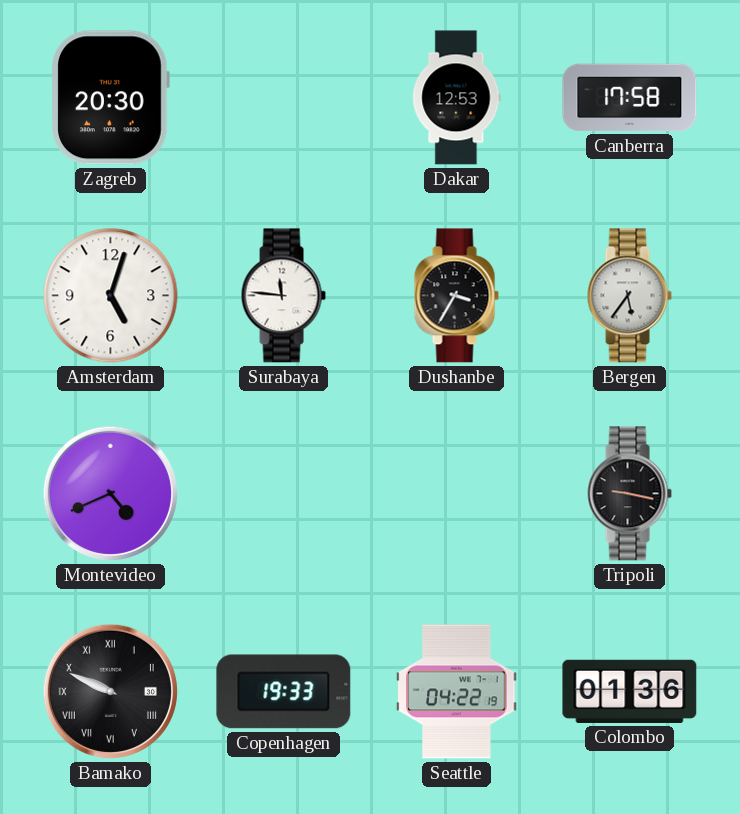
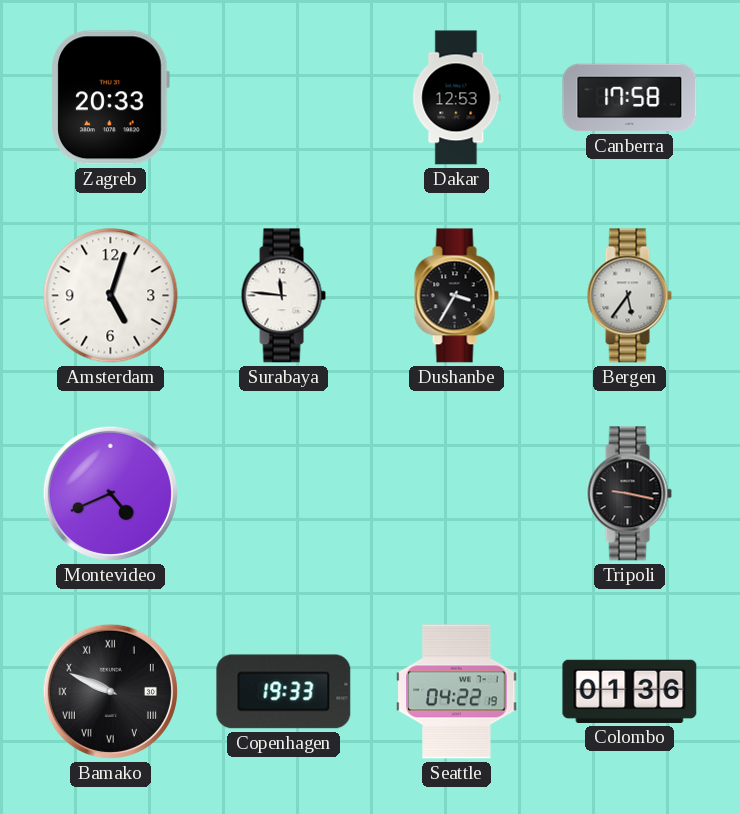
Zagreb: 20:30 -> 20:33
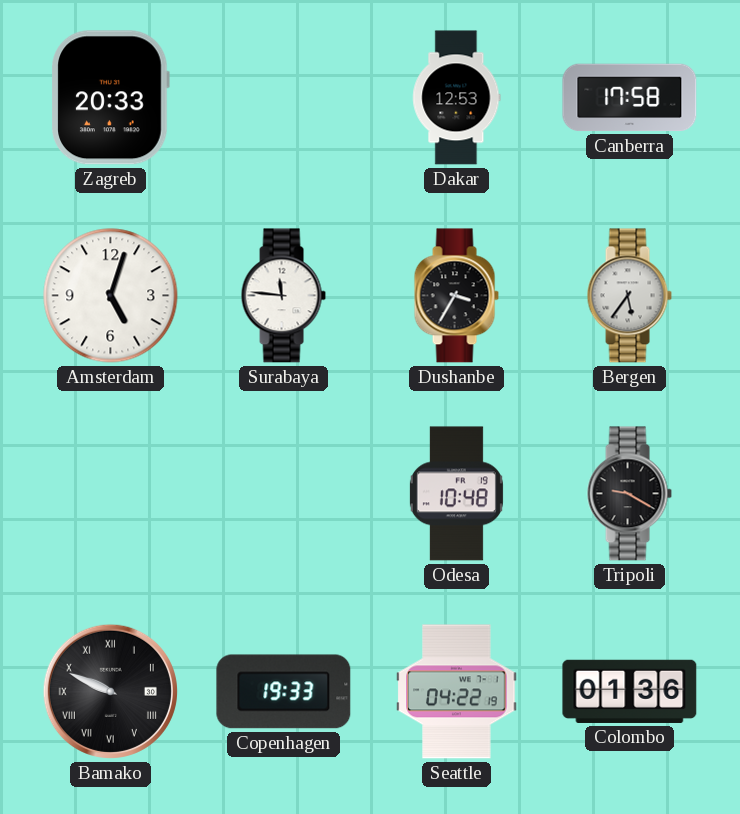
Montevideo: 4:41 -> none
Odesa: none -> 10:48
Tripoli: 9:17 -> 9:20
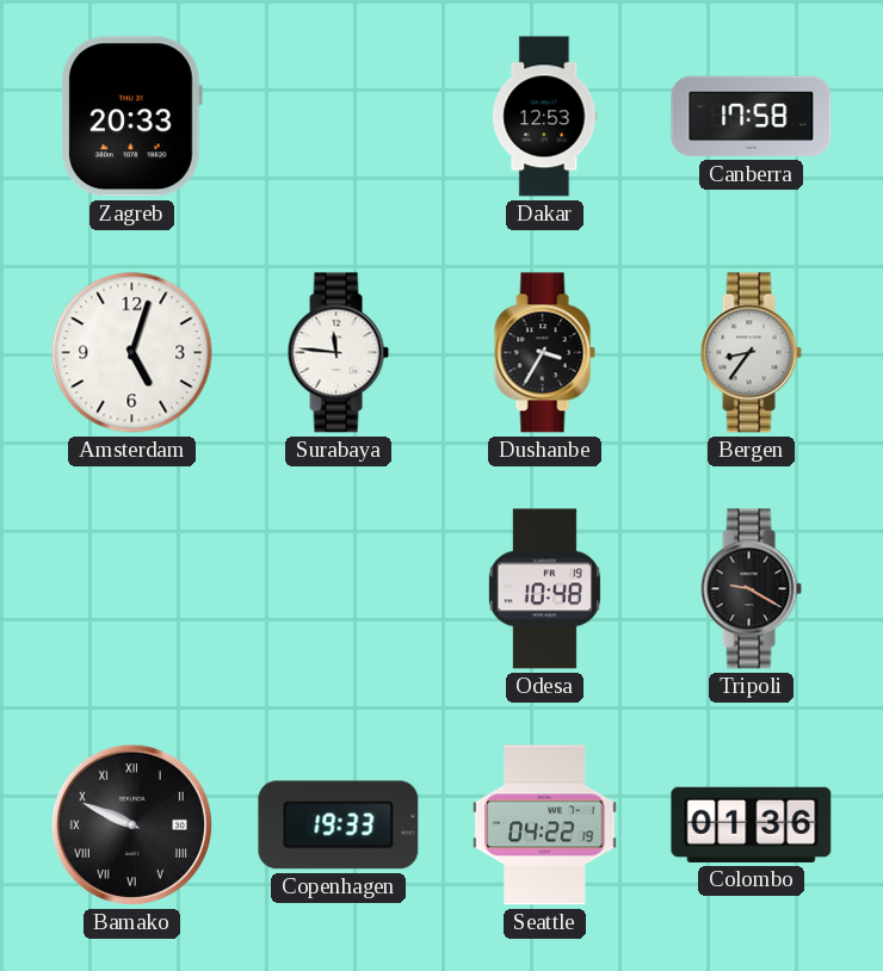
Bergen: 5:36 -> 8:36
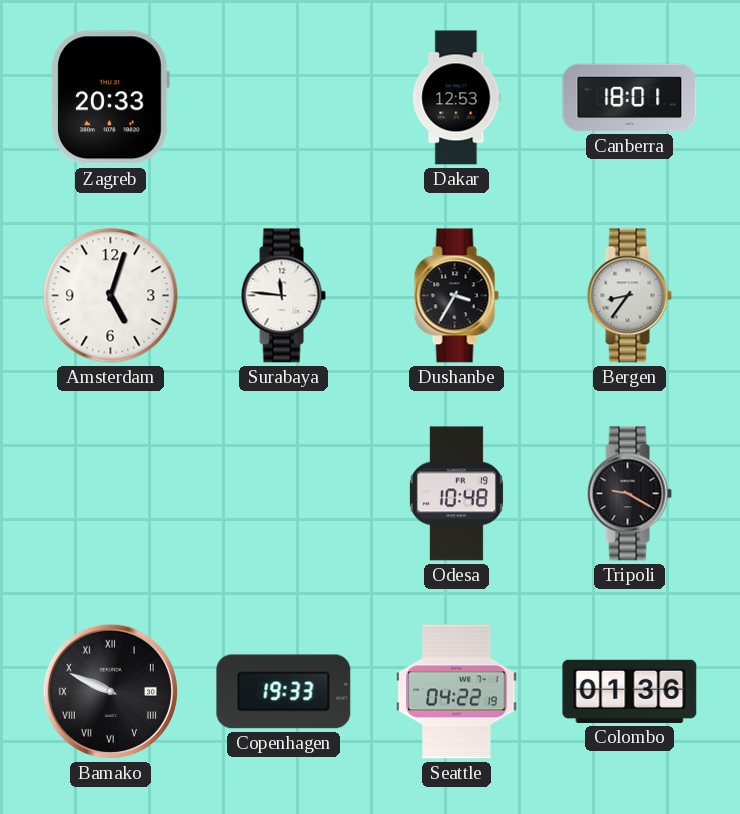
Canberra: 17:58 -> 18:01
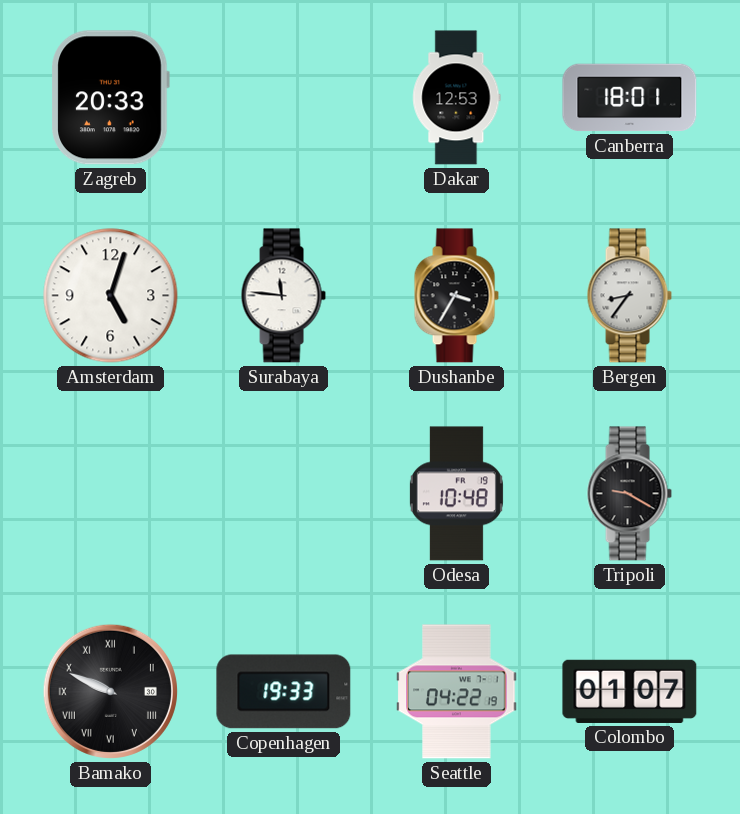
Colombo: 01:36 -> 01:07
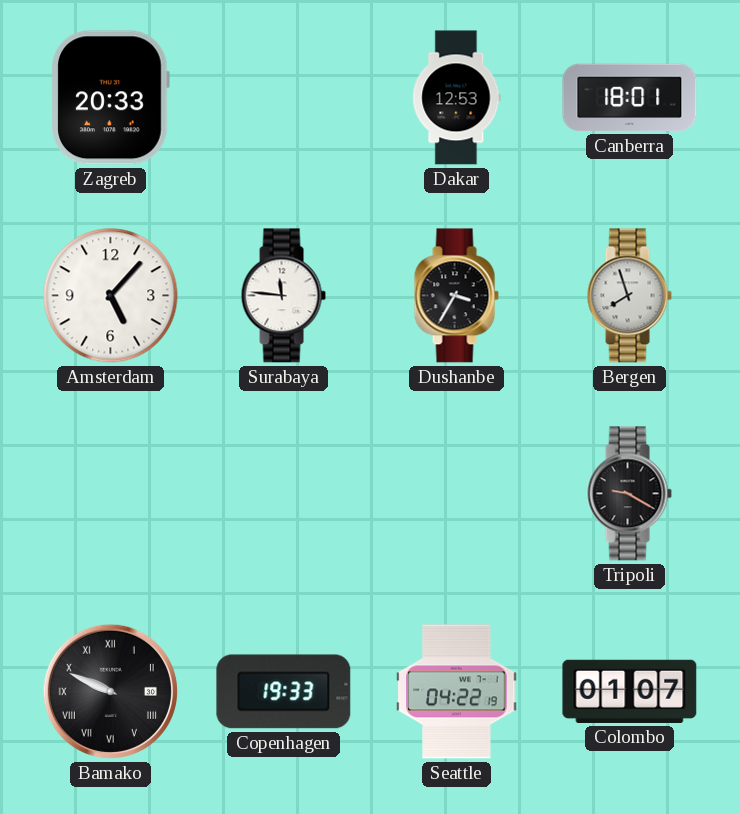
Amsterdam: 5:03 -> 5:07
Bergen: 8:36 -> 7:57
Odesa: 10:48 -> none
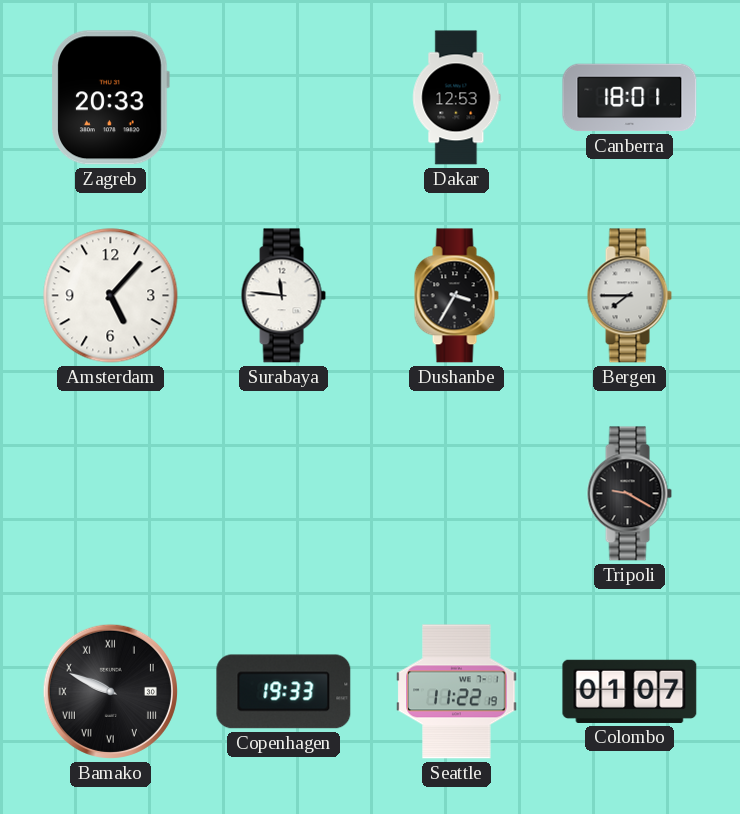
Bergen: 7:57 -> 7:45
Seattle: 04:22 -> 11:22
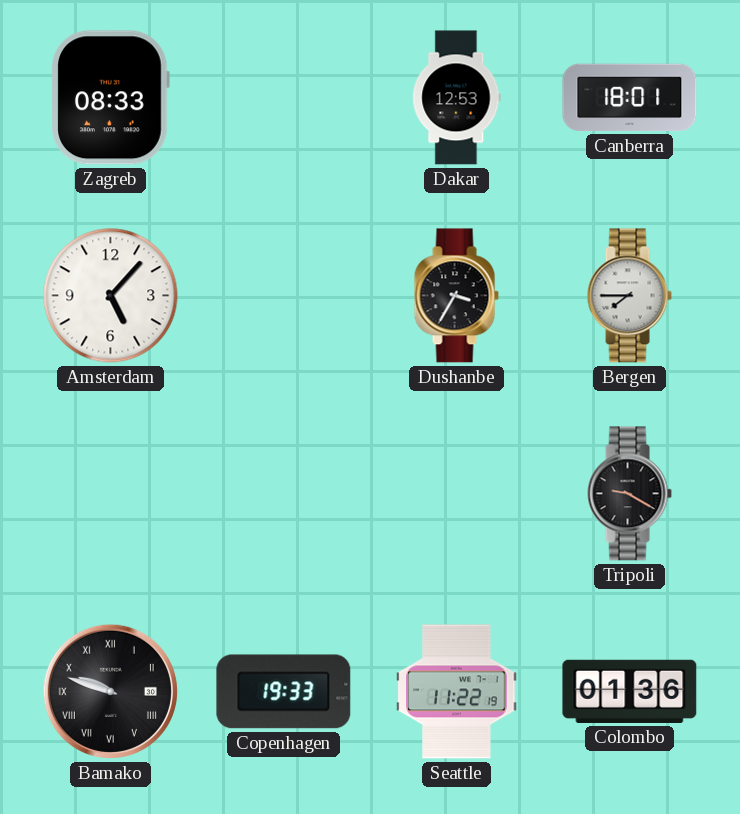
Zagreb: 20:33 -> 08:33
Surabaya: 11:46 -> none
Bamako: 9:49 -> 9:48
Colombo: 01:07 -> 01:36
